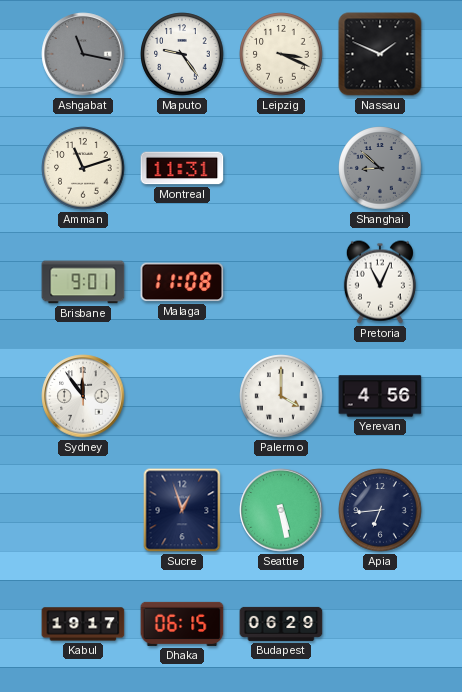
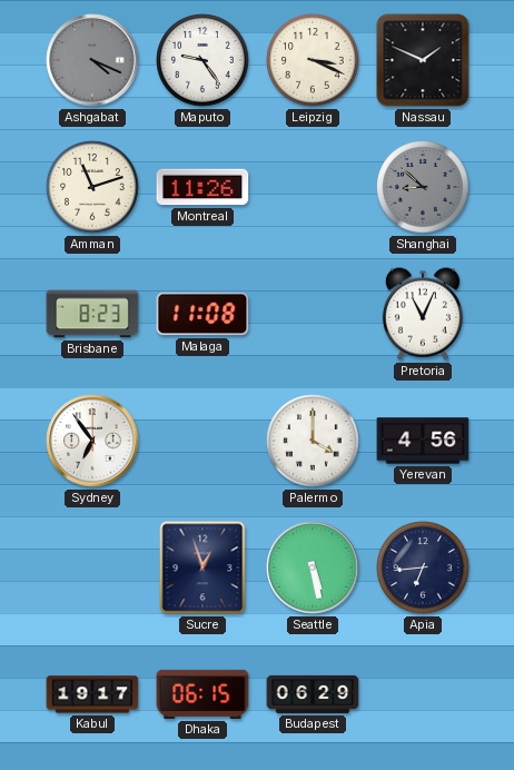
Ashgabat: 11:17 -> 4:19
Montreal: 11:31 -> 11:26
Brisbane: 9:01 -> 8:23
Sydney: 11:54 -> 6:54
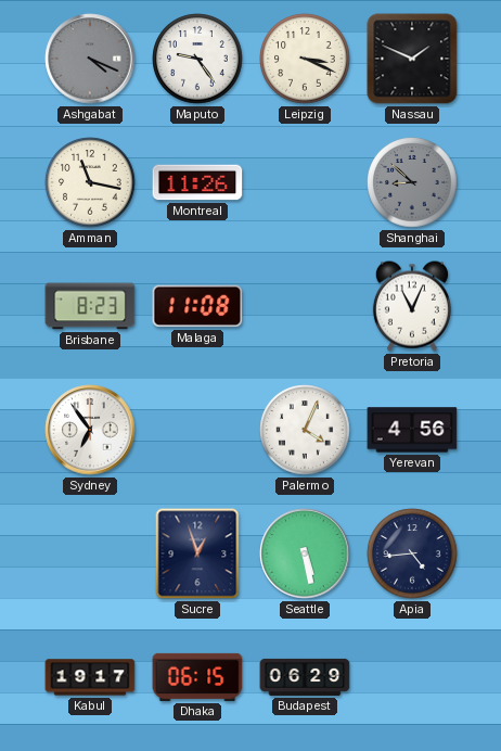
Amman: 11:12 -> 11:17
Palermo: 4:00 -> 4:04
Apia: 6:44 -> 4:44
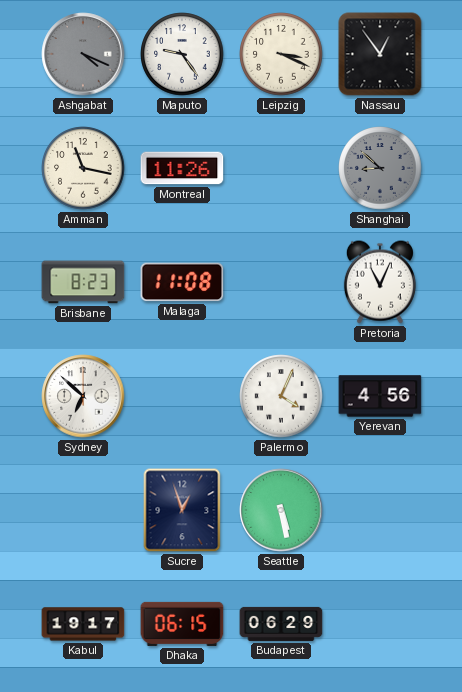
Nassau: 1:49 -> 12:54
Sydney: 6:54 -> 6:52
Apia: 4:44 -> none
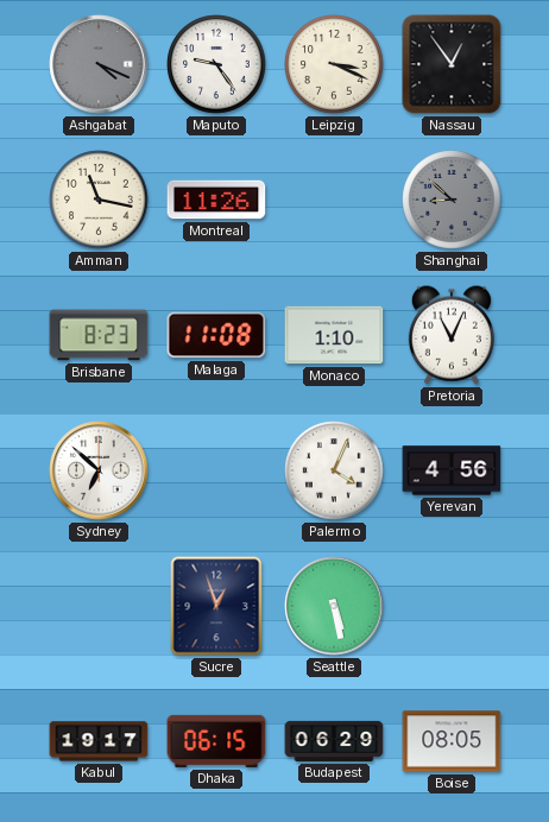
Monaco: none -> 1:10
Boise: none -> 08:05
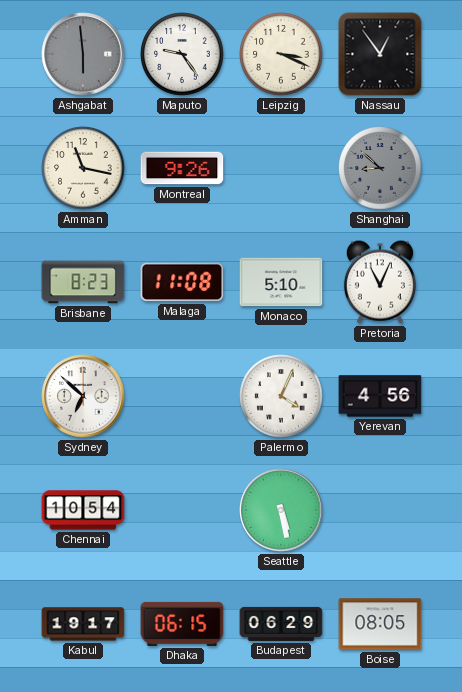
Ashgabat: 4:19 -> 5:59
Montreal: 11:26 -> 9:26
Monaco: 1:10 -> 5:10
Chennai: none -> 10:54
Sucre: 12:57 -> none
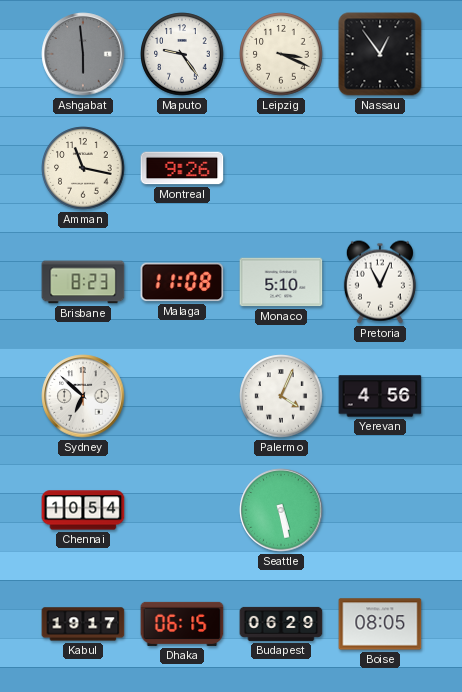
Shanghai: 8:52 -> none
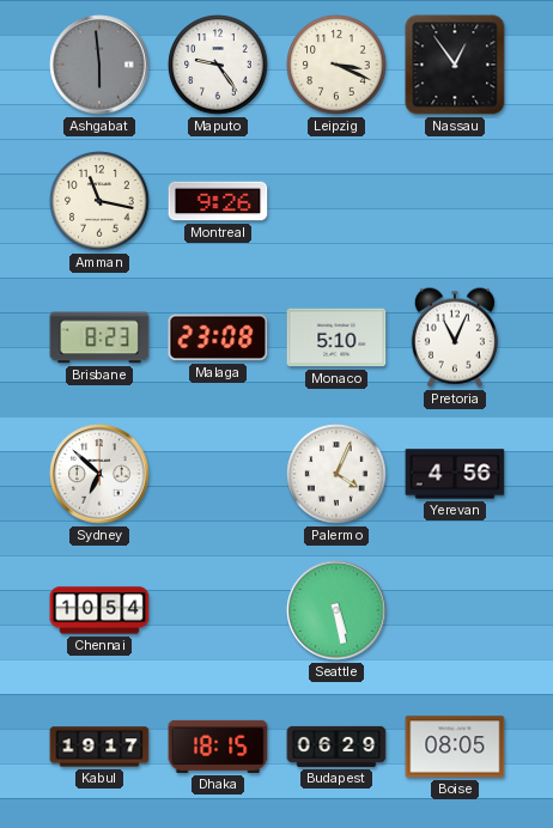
Malaga: 11:08 -> 23:08
Dhaka: 06:15 -> 18:15
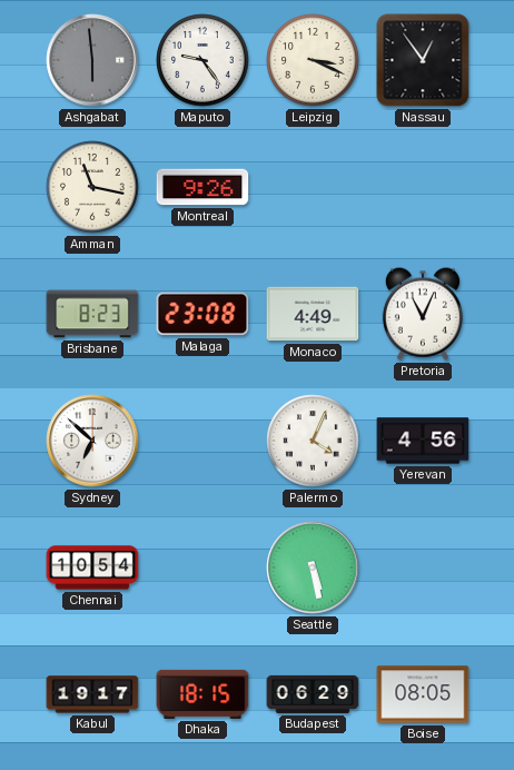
Monaco: 5:10 -> 4:49
